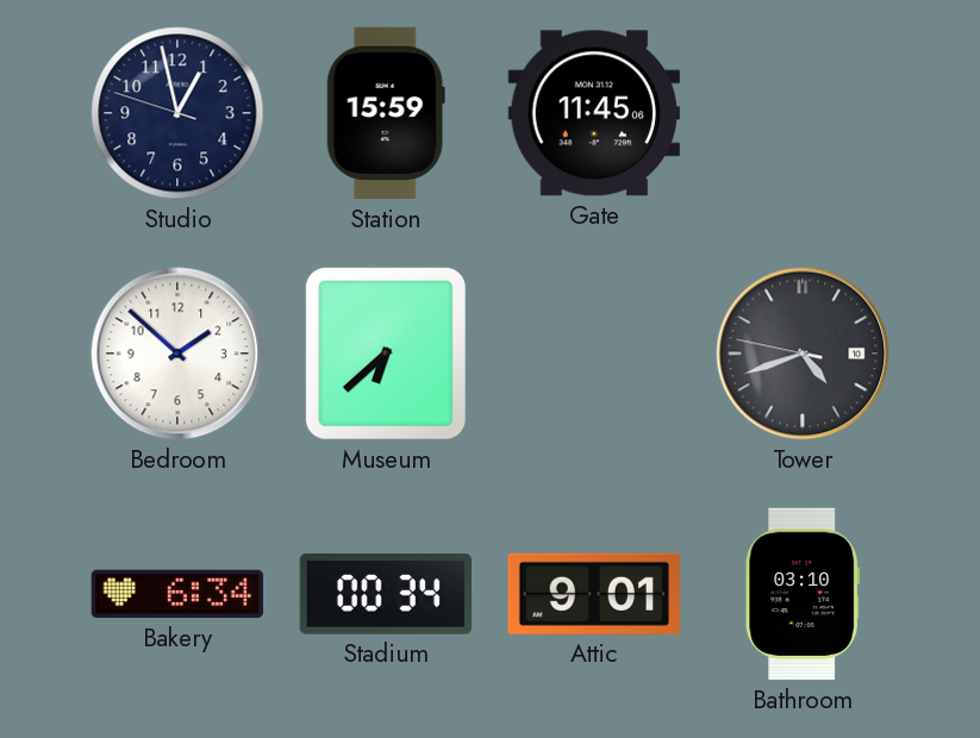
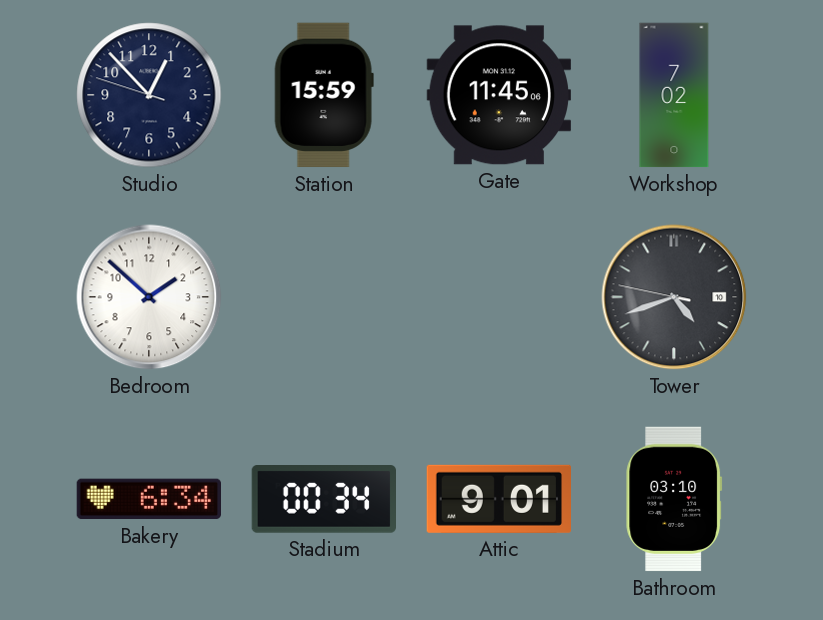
Studio: 12:57 -> 12:52
Workshop: none -> 7:02
Museum: 6:38 -> none
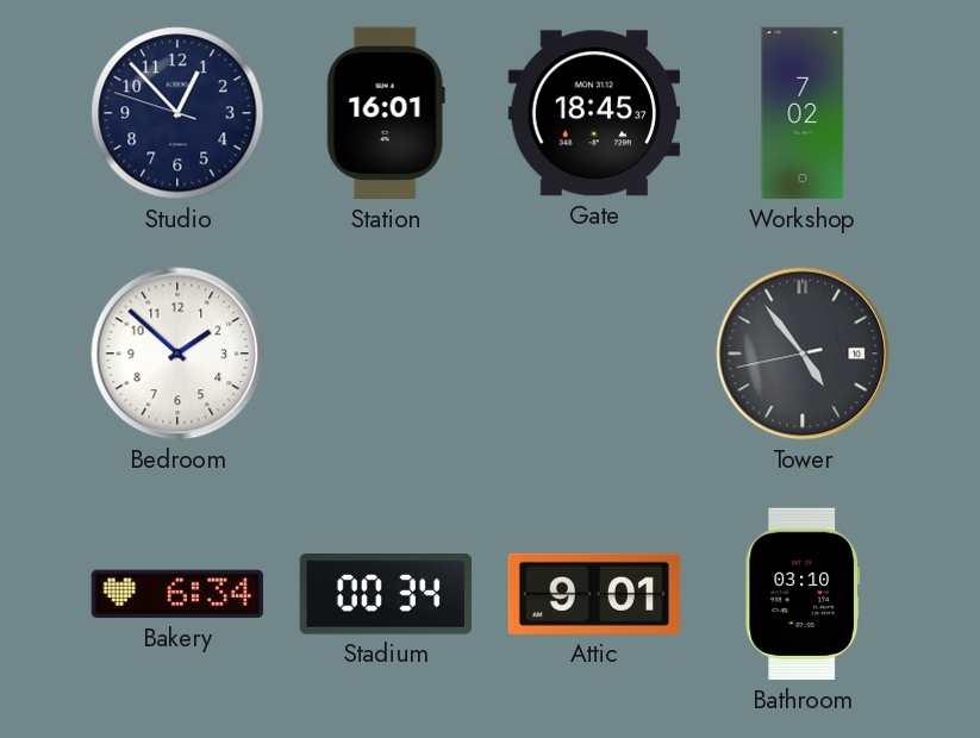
Station: 15:59 -> 16:01
Gate: 11:45 -> 18:45
Tower: 4:41 -> 4:53
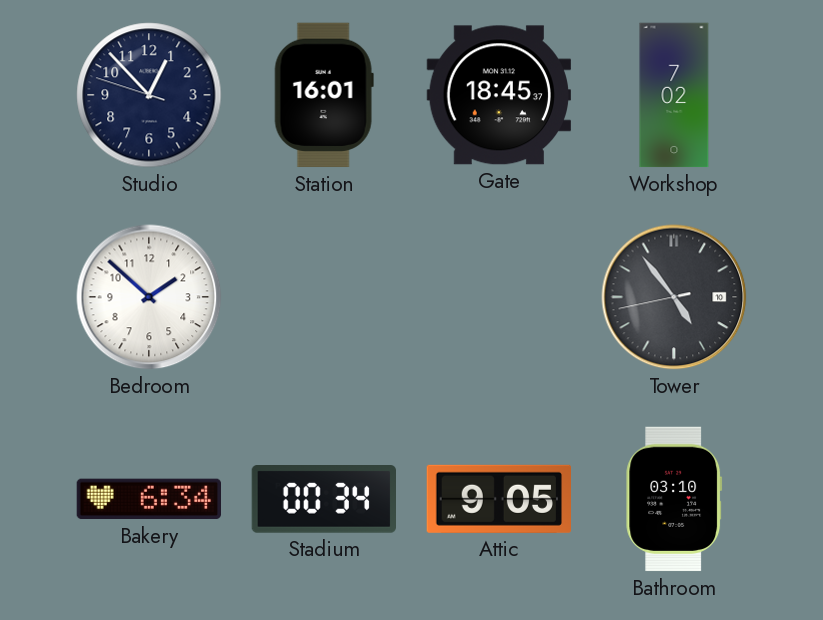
Attic: 9:01 -> 9:05
